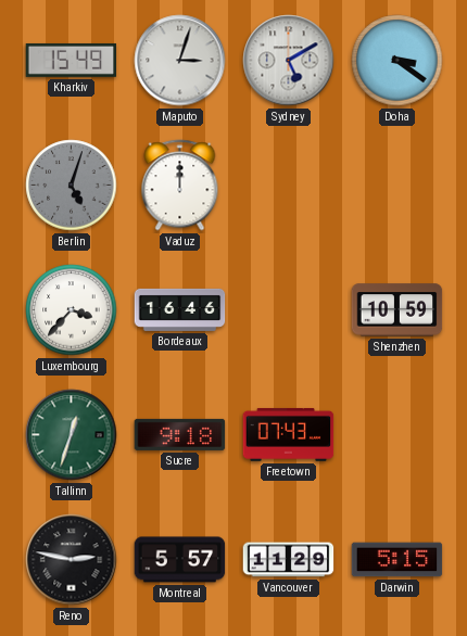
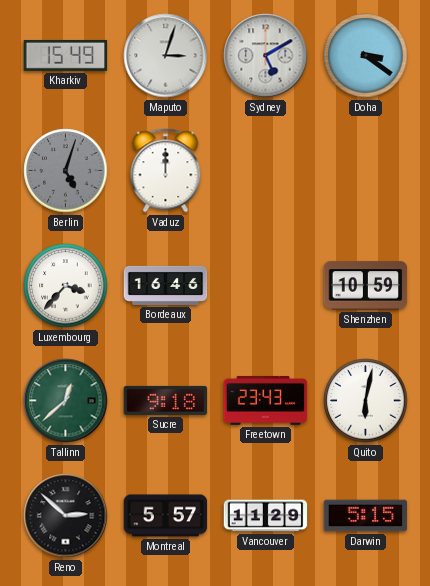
Tallinn: 12:33 -> 12:38
Freetown: 07:43 -> 23:43
Quito: none -> 6:02
Reno: 2:47 -> 2:52
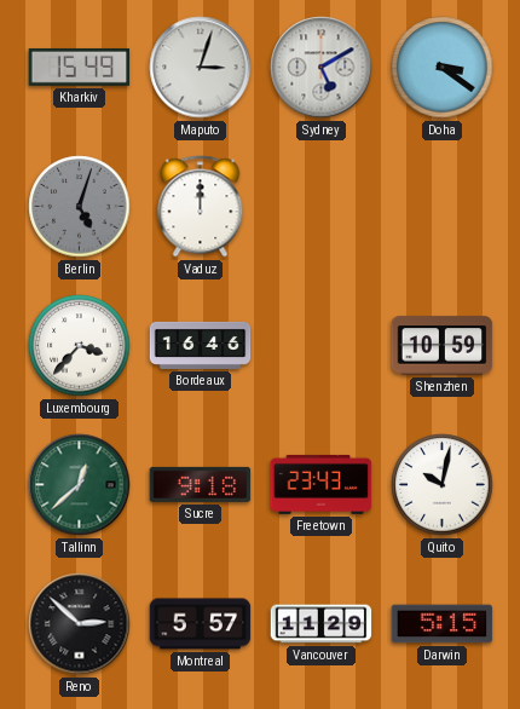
Quito: 6:02 -> 10:02
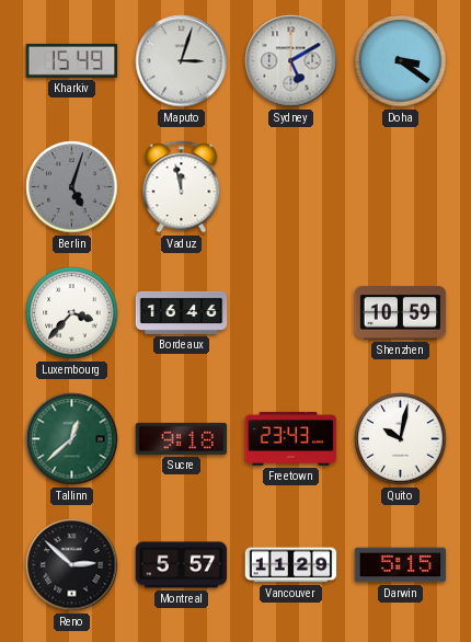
Vaduz: 12:00 -> 11:58
